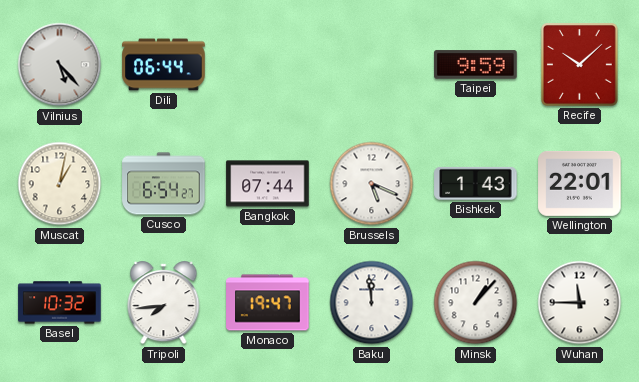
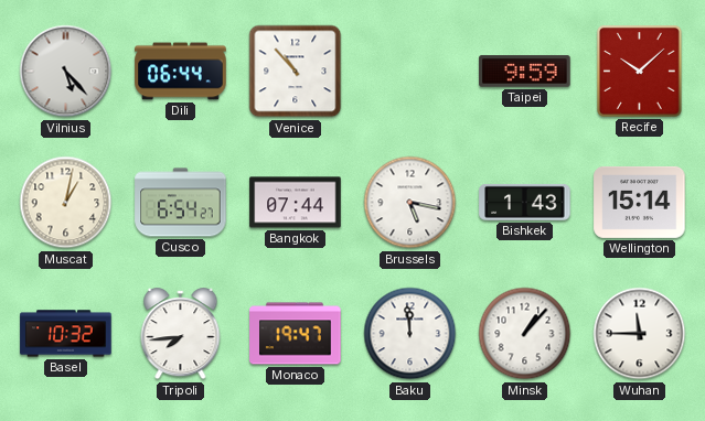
Venice: none -> 10:53
Brussels: 5:19 -> 5:17
Wellington: 22:01 -> 15:14
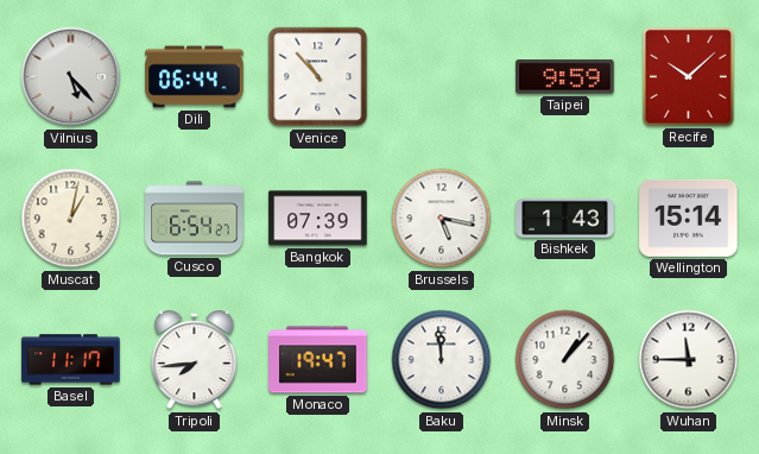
Bangkok: 07:44 -> 07:39
Basel: 10:32 -> 11:17
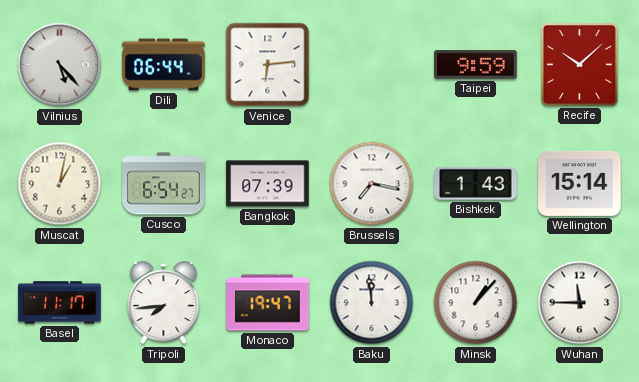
Venice: 10:53 -> 6:14
Brussels: 5:17 -> 7:17
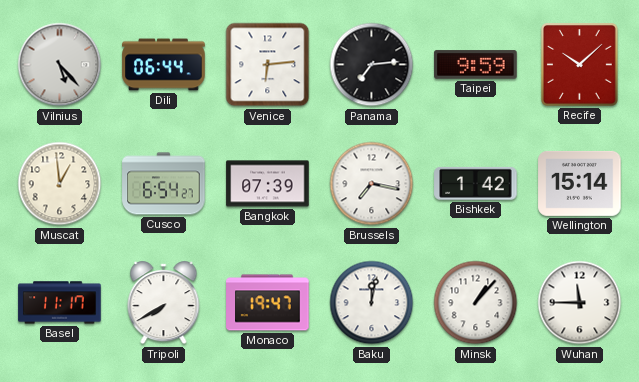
Panama: none -> 7:14
Muscat: 1:02 -> 12:59
Bishkek: 1:43 -> 1:42
Tripoli: 7:44 -> 7:40
Baku: 11:59 -> 12:02
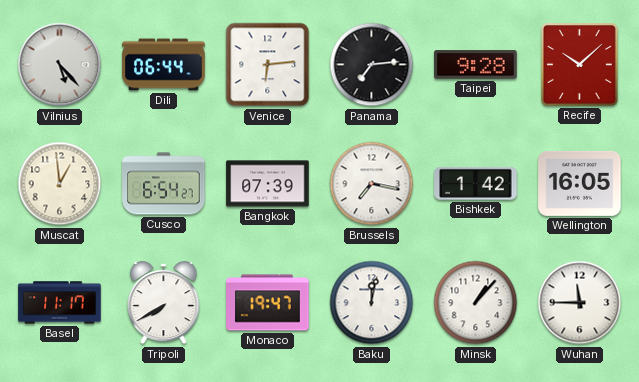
Taipei: 9:59 -> 9:28
Wellington: 15:14 -> 16:05
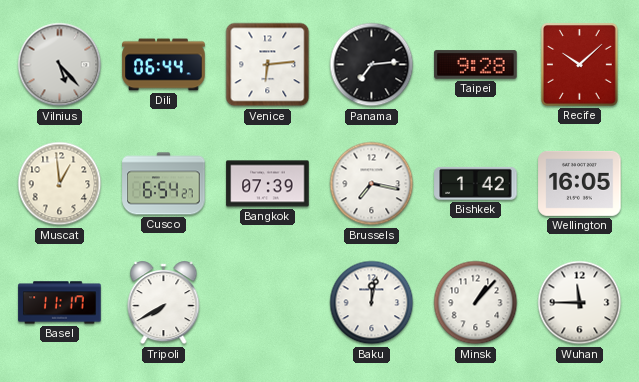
Monaco: 19:47 -> none
